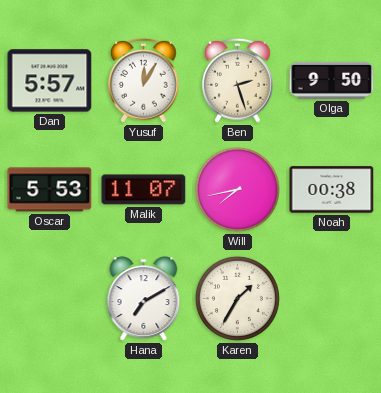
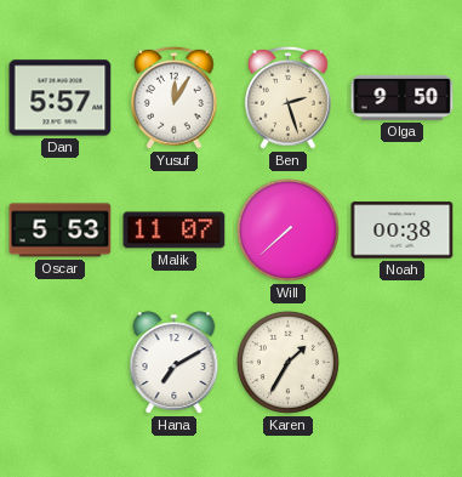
Will: 7:43 -> 7:38
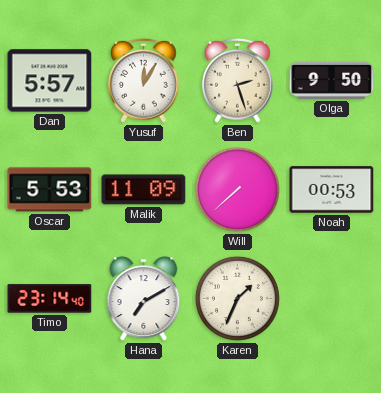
Malik: 11:07 -> 11:09
Noah: 00:38 -> 00:53
Timo: none -> 23:14
Karen: 1:35 -> 1:34
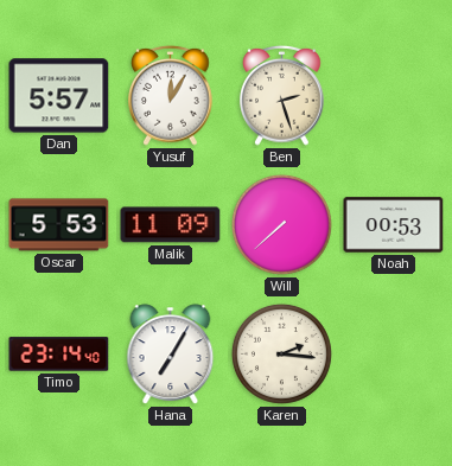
Olga: 9:50 -> none
Hana: 7:10 -> 7:05
Karen: 1:34 -> 2:16
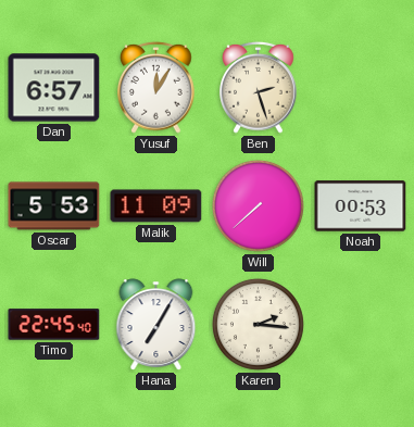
Dan: 5:57 -> 6:57
Timo: 23:14 -> 22:45
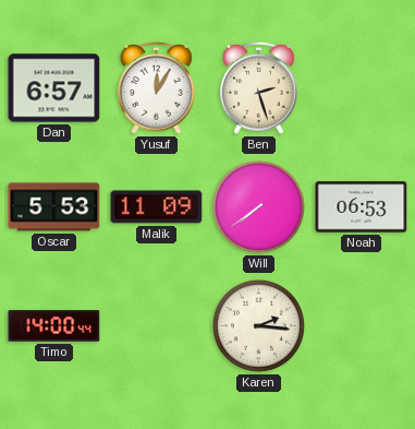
Will: 7:38 -> 7:39
Noah: 00:53 -> 06:53
Timo: 22:45 -> 14:00
Hana: 7:05 -> none
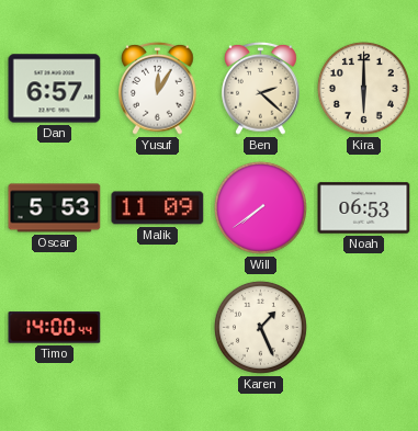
Ben: 2:27 -> 2:22
Kira: none -> 6:00
Karen: 2:16 -> 1:26
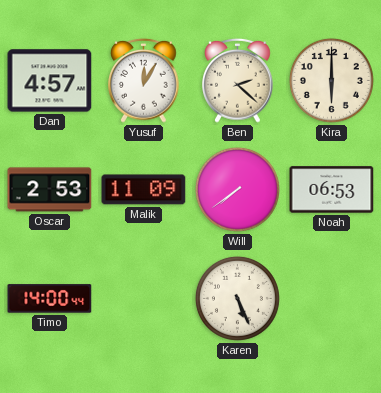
Dan: 6:57 -> 4:57
Oscar: 5:53 -> 2:53
Karen: 1:26 -> 5:26
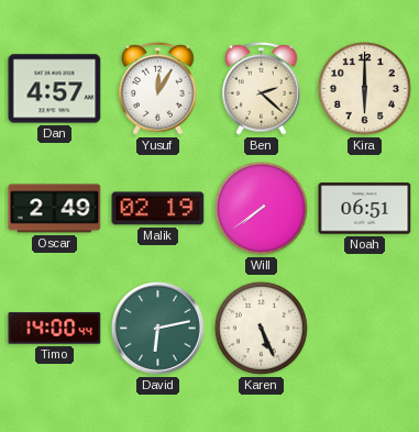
Oscar: 2:53 -> 2:49
Malik: 11:09 -> 02:19
Noah: 06:53 -> 06:51
David: none -> 6:13
